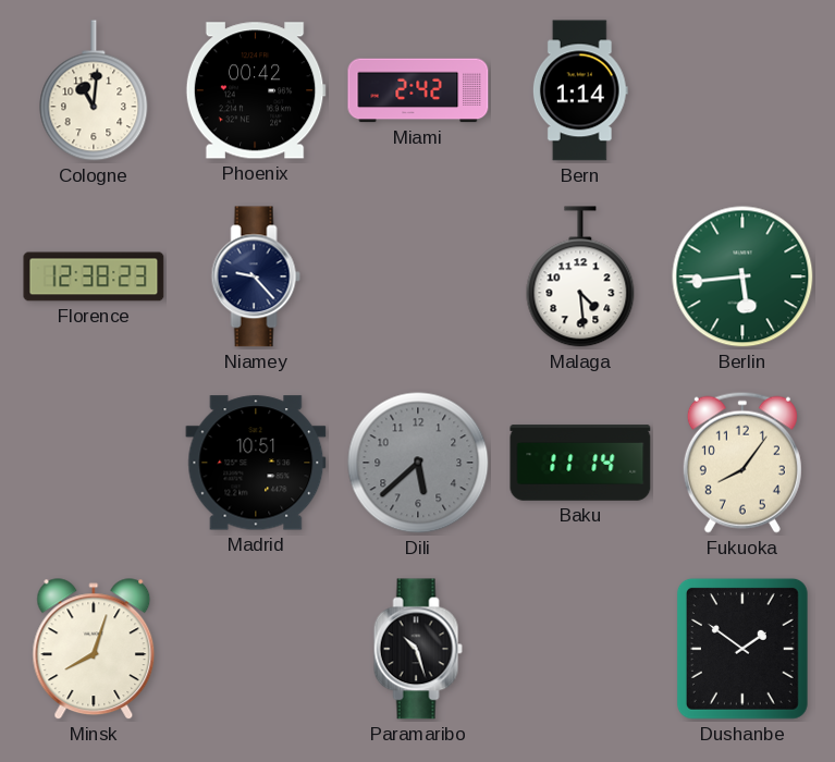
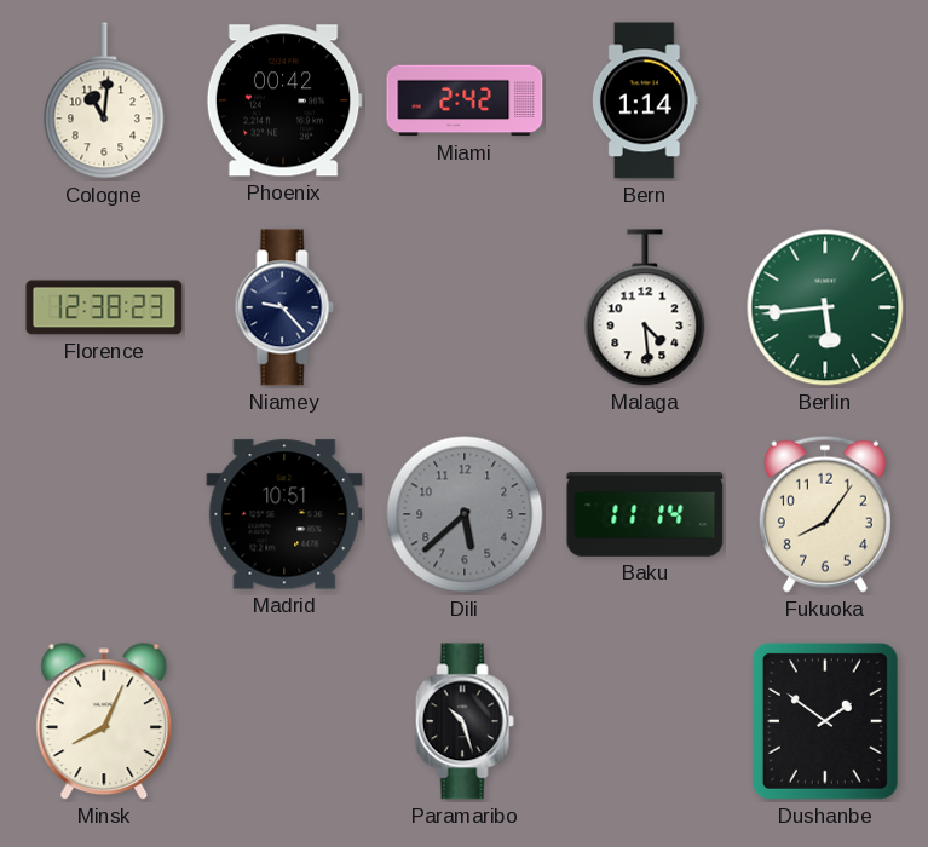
Minsk: 8:03 -> 8:04
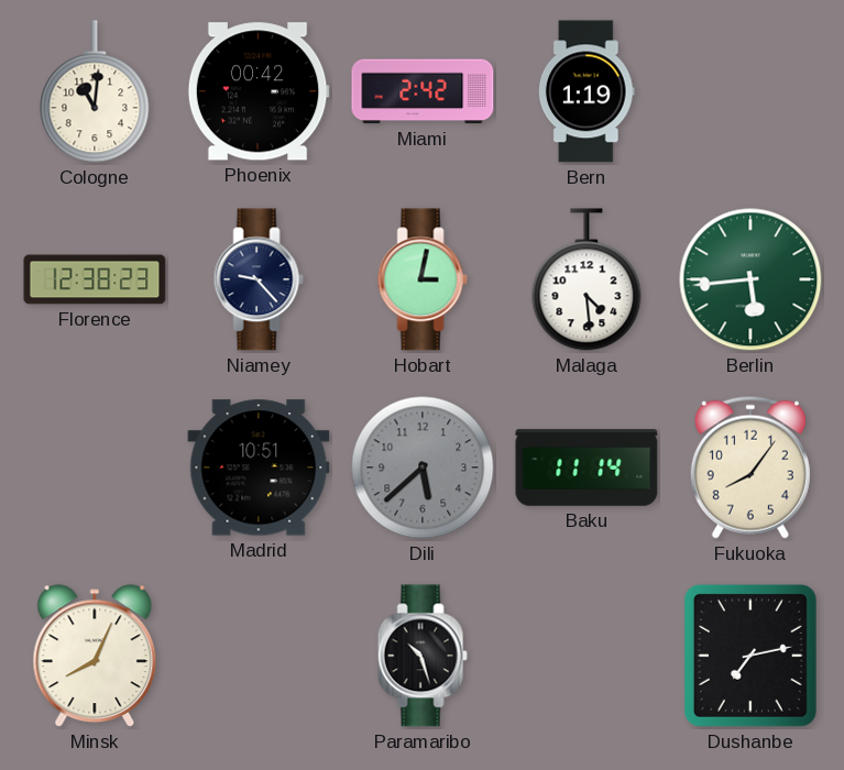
Bern: 1:14 -> 1:19
Hobart: none -> 3:02
Dushanbe: 1:51 -> 7:13
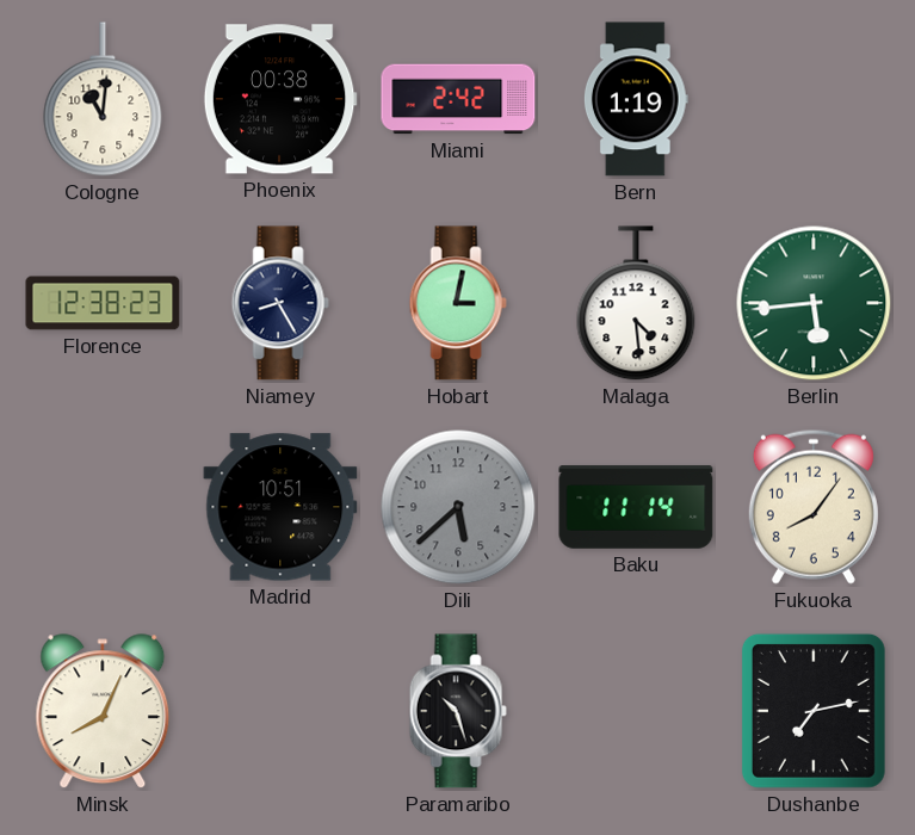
Phoenix: 00:42 -> 00:38
Niamey: 9:23 -> 8:25
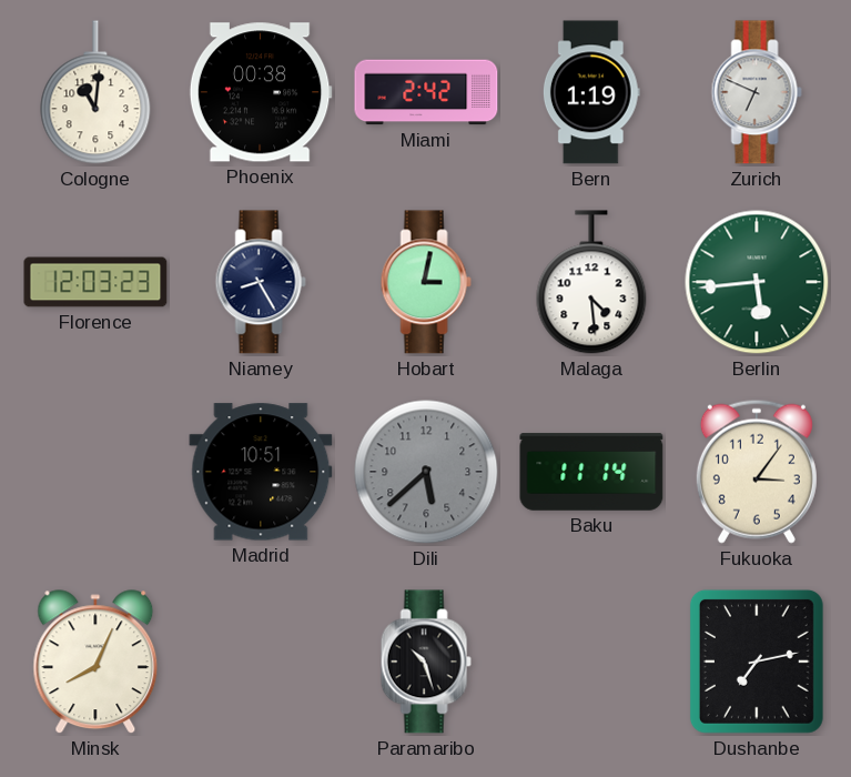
Zurich: none -> 6:49
Florence: 12:38 -> 12:03
Fukuoka: 8:06 -> 3:06
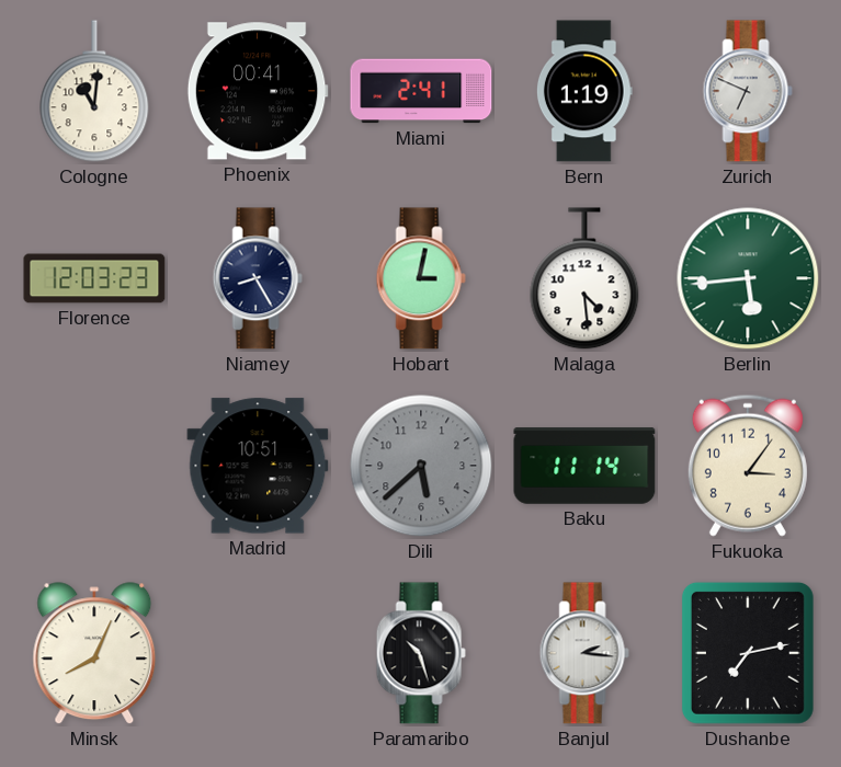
Phoenix: 00:38 -> 00:41
Miami: 2:42 -> 2:41
Banjul: none -> 2:16
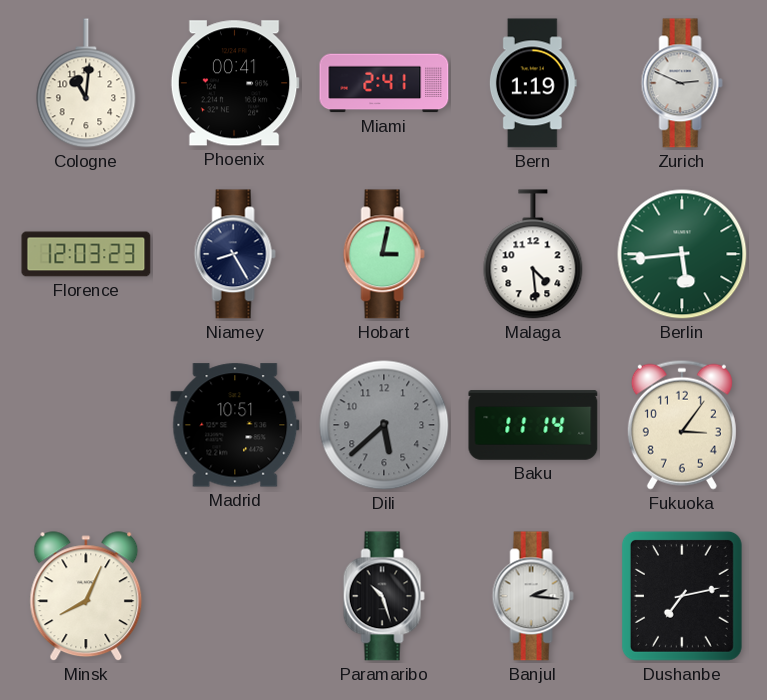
Zurich: 6:49 -> 2:49
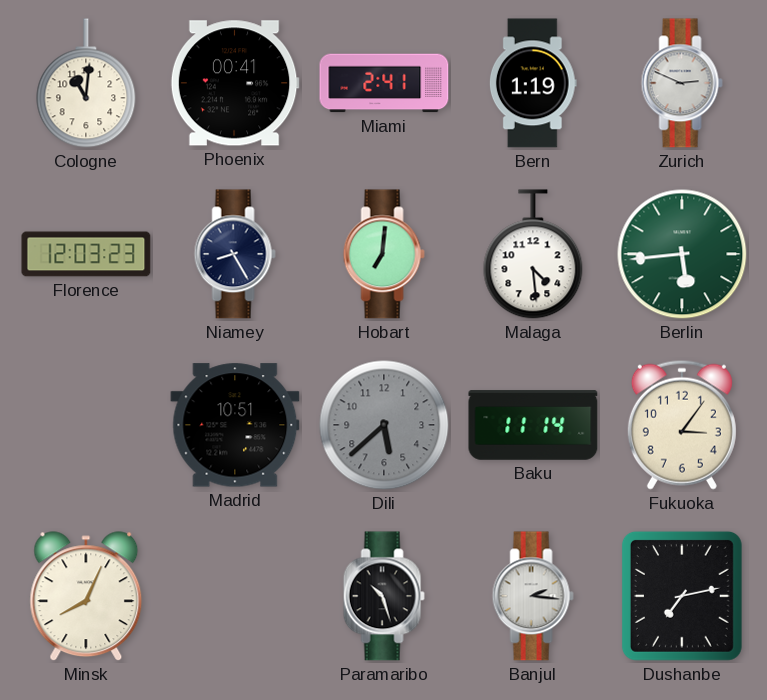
Hobart: 3:02 -> 7:01
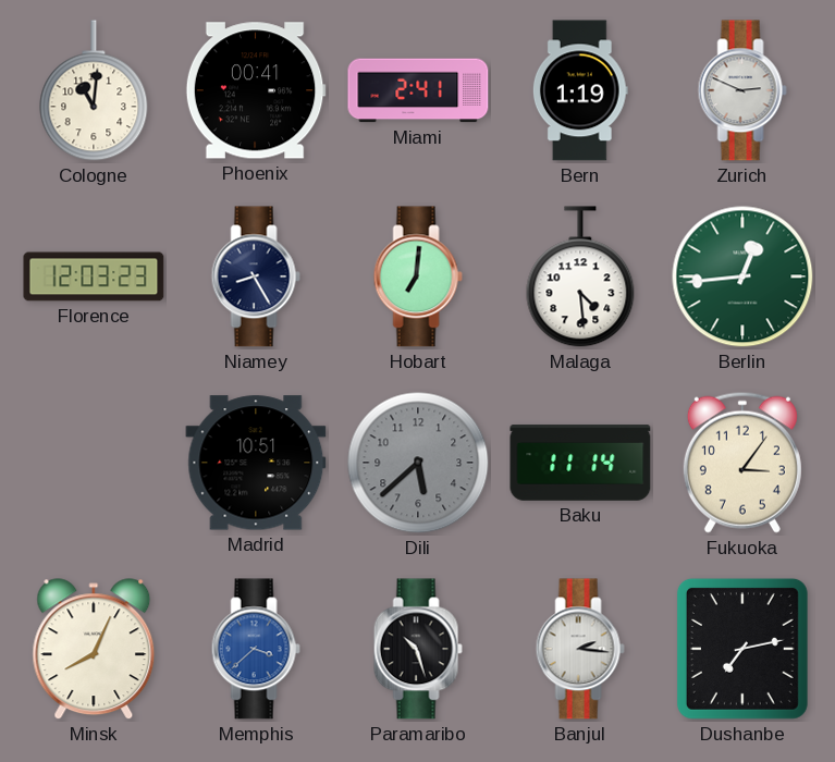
Berlin: 5:44 -> 12:44
Memphis: none -> 3:38
